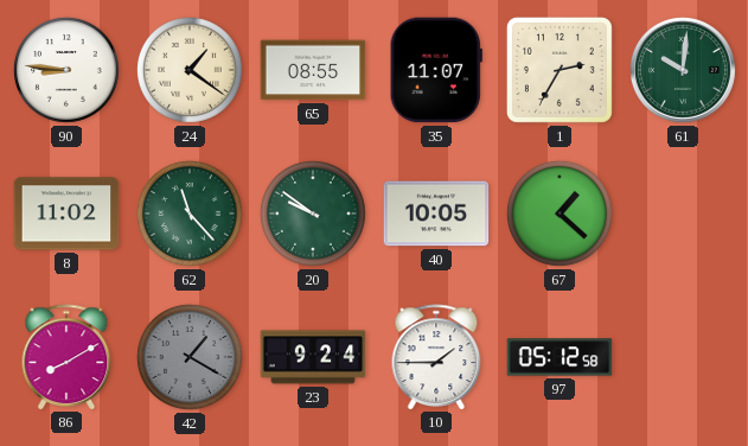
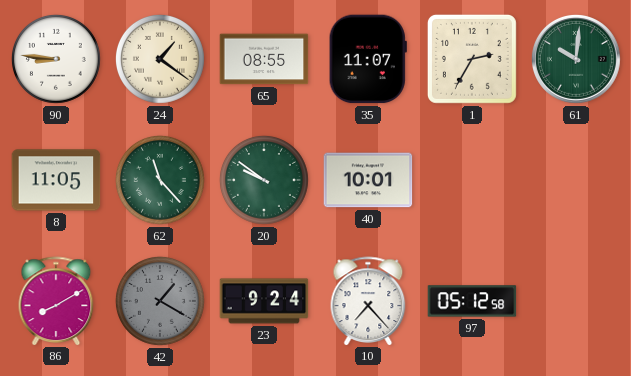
8: 11:02 -> 11:05
40: 10:05 -> 10:01
67: 1:22 -> none
10: 1:45 -> 7:23
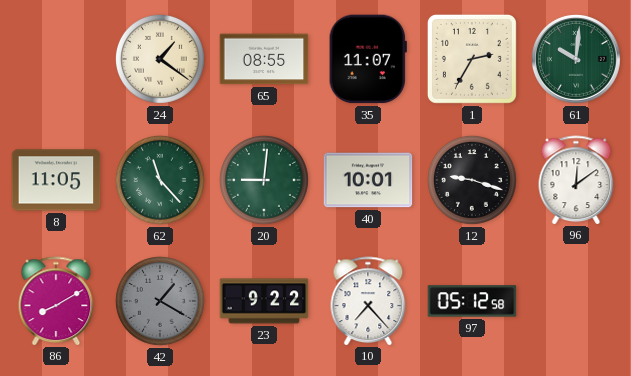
90: 8:46 -> none
20: 9:51 -> 9:01
12: none -> 9:18
96: none -> 12:09
23: 9:24 -> 9:22
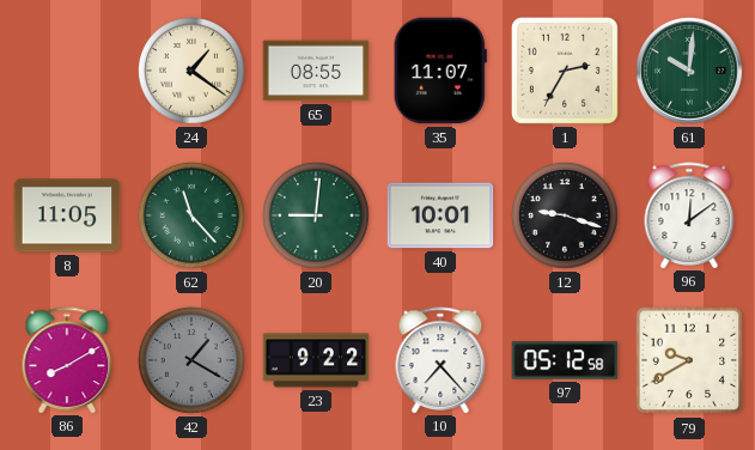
79: none -> 9:40
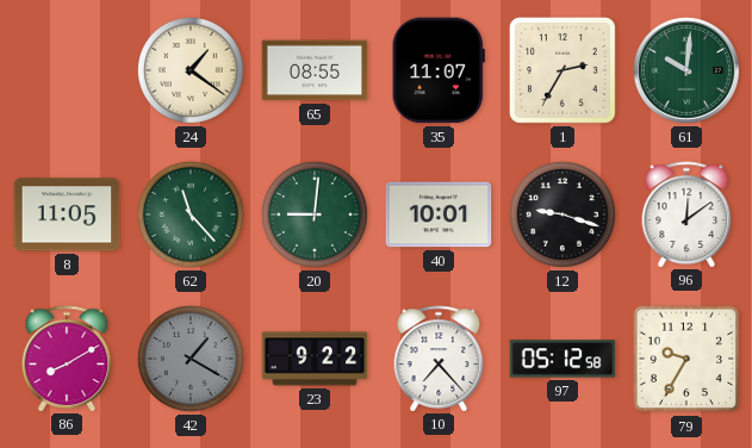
79: 9:40 -> 9:35
